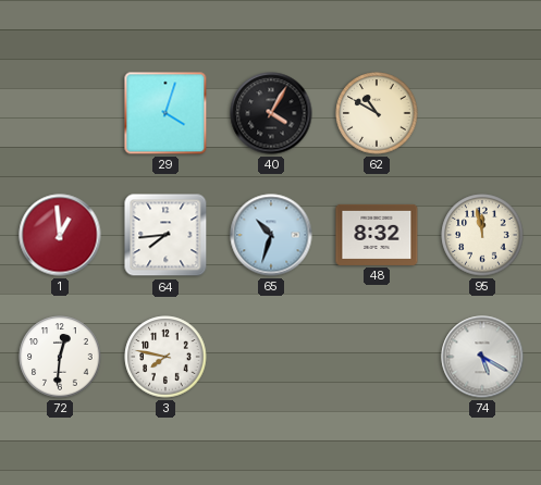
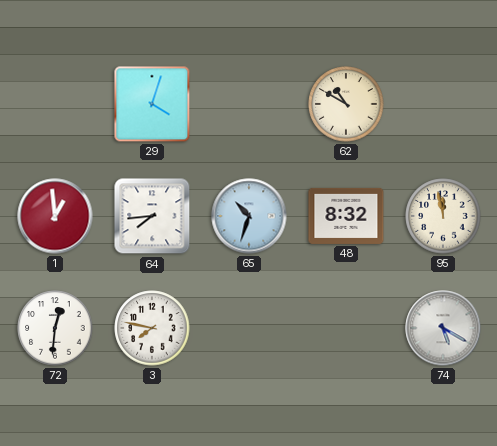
40: 4:05 -> none
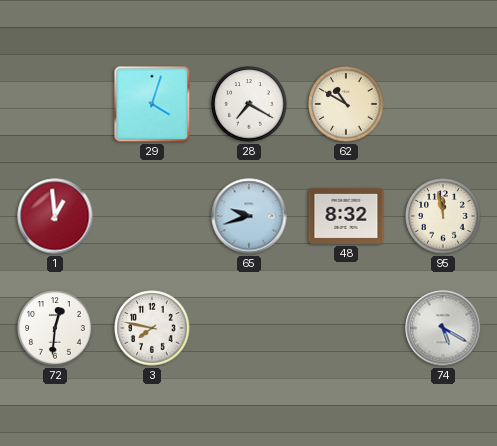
28: none -> 7:20
64: 7:44 -> none
65: 10:33 -> 9:42
